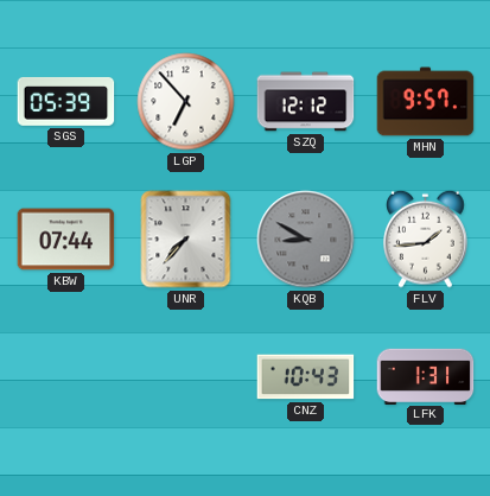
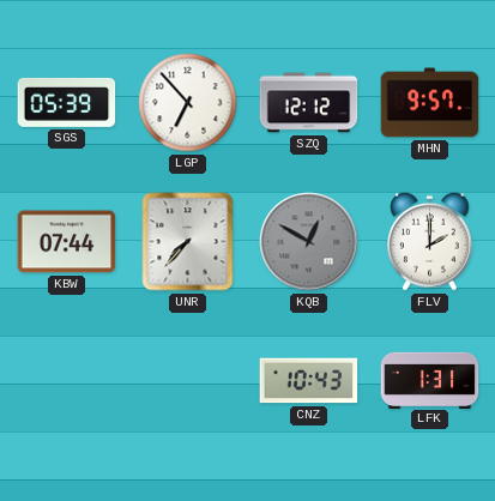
KQB: 8:50 -> 12:50
FLV: 1:44 -> 2:00
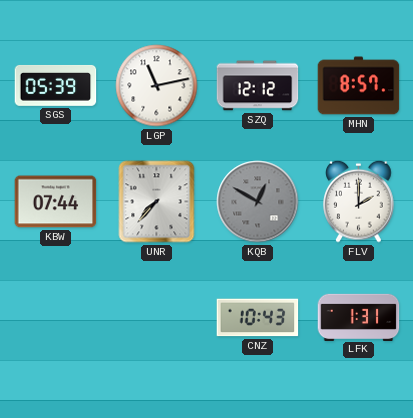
LGP: 6:53 -> 11:13
MHN: 9:57 -> 8:57
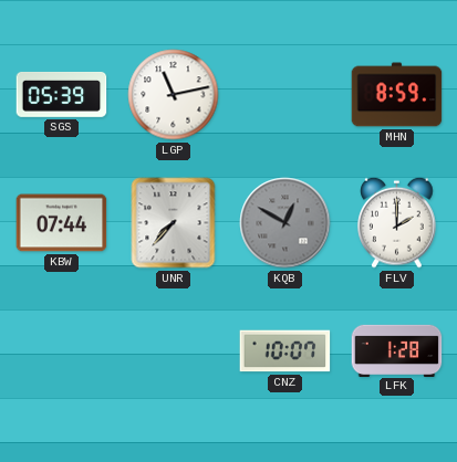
SZQ: 12:12 -> none
MHN: 8:57 -> 8:59
CNZ: 10:43 -> 10:07
LFK: 1:31 -> 1:28
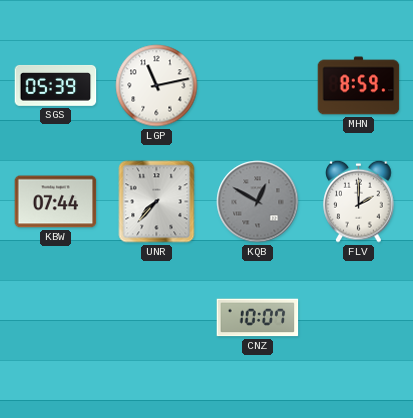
LFK: 1:28 -> none
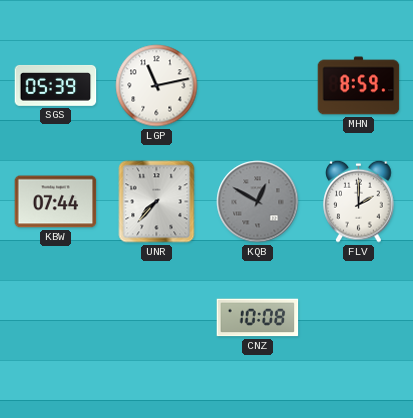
CNZ: 10:07 -> 10:08
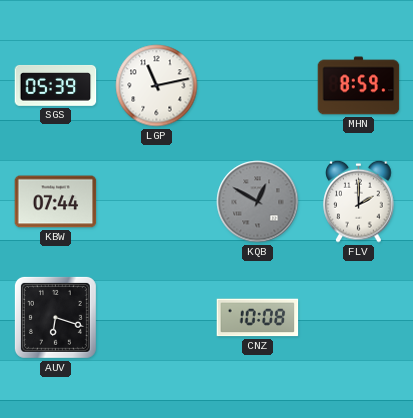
UNR: 7:37 -> none
AUV: none -> 6:18
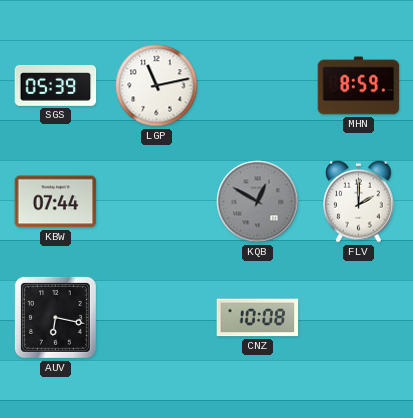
AUV: 6:18 -> 6:17
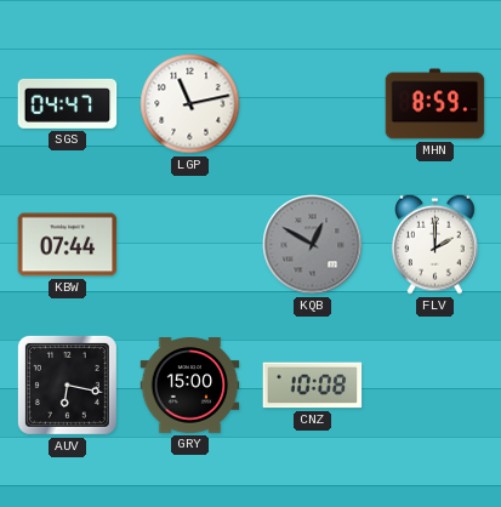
SGS: 05:39 -> 04:47
GRY: none -> 15:00
